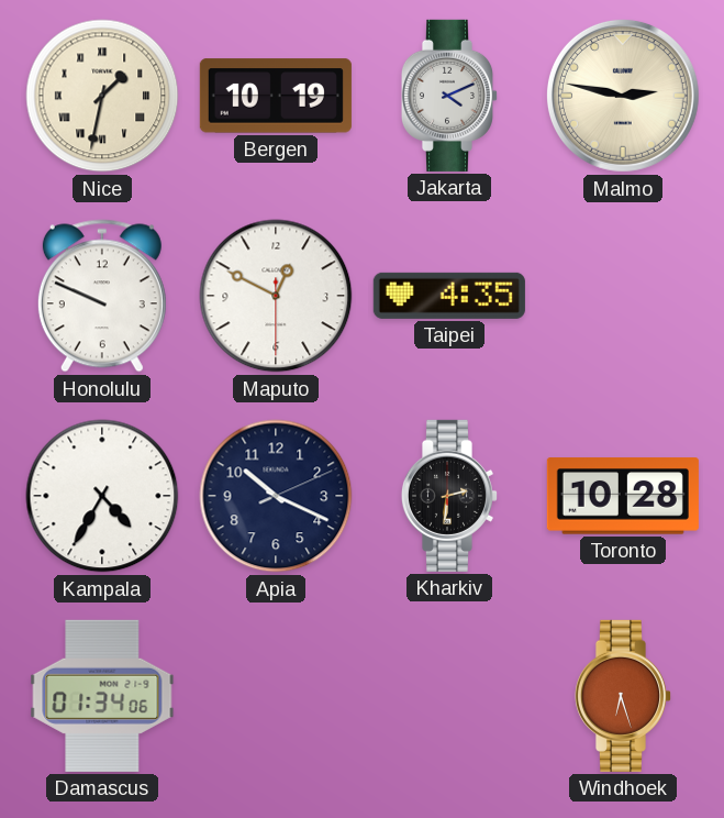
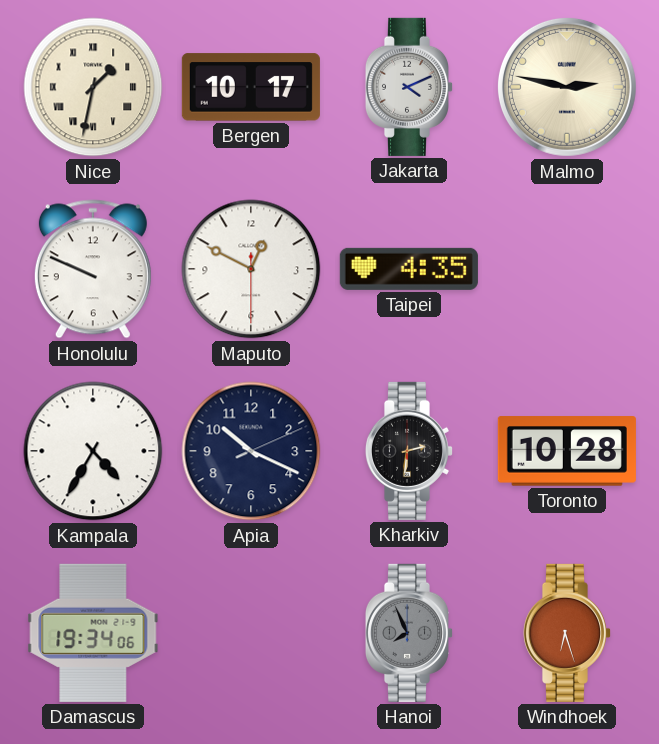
Bergen: 10:19 -> 10:17
Damascus: 01:34 -> 19:34
Hanoi: none -> 7:56
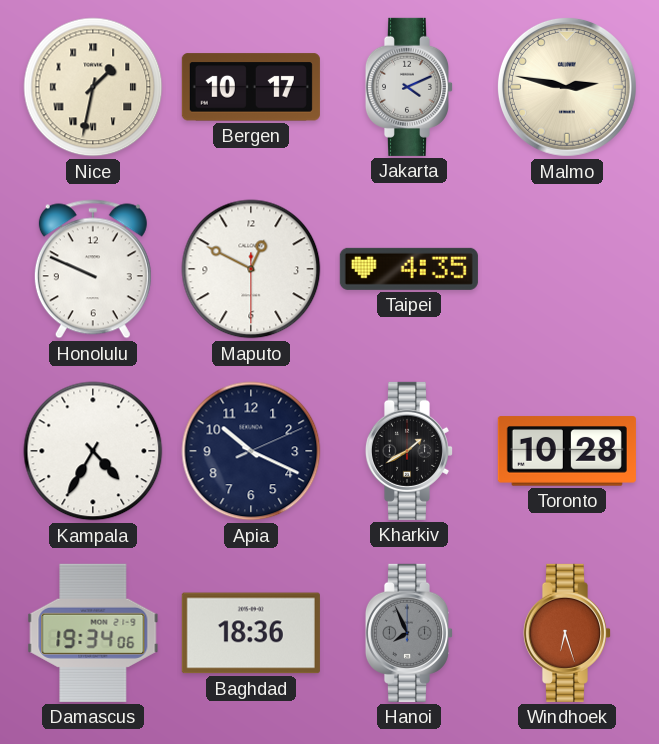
Kharkiv: 2:31 -> 1:40
Baghdad: none -> 18:36
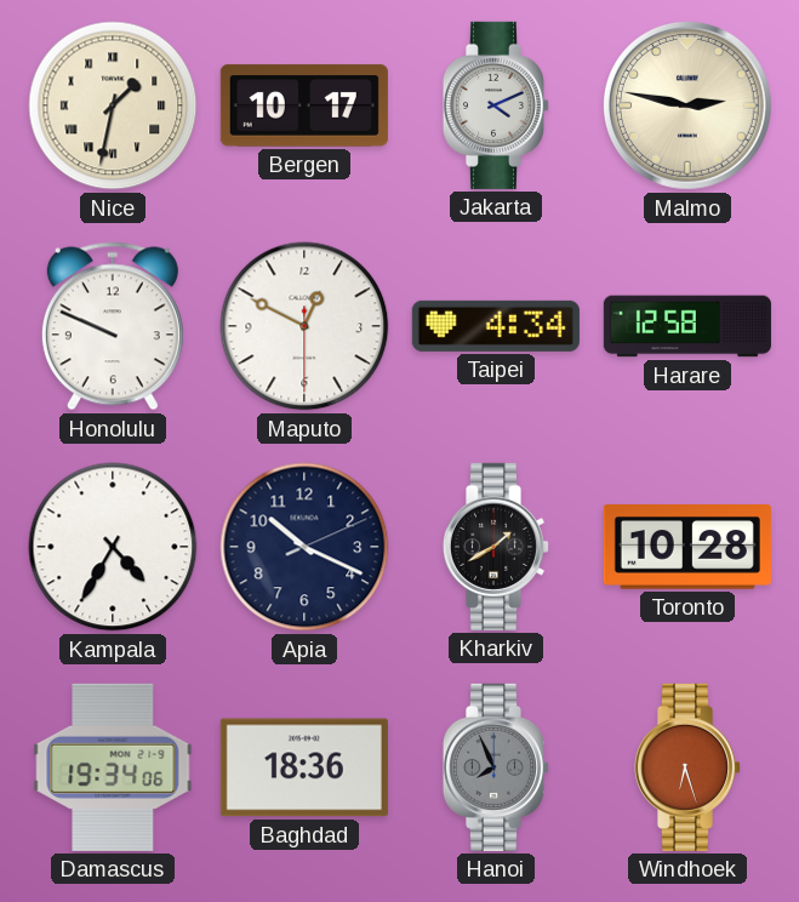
Taipei: 4:35 -> 4:34
Harare: none -> 12:58
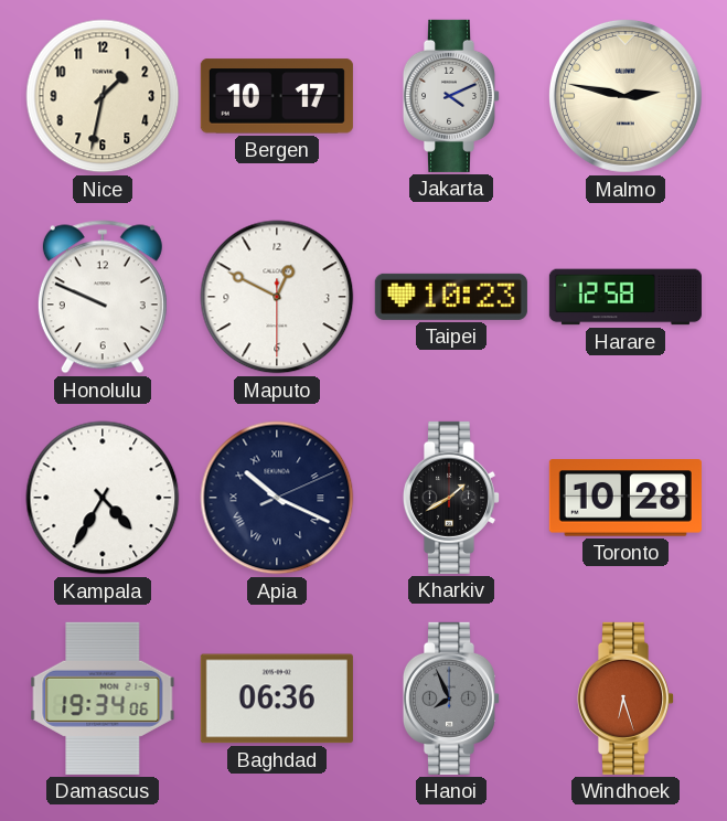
Nice numerals: Roman -> Arabic
Taipei: 4:34 -> 10:23
Apia numerals: Arabic -> Roman
Baghdad: 18:36 -> 06:36
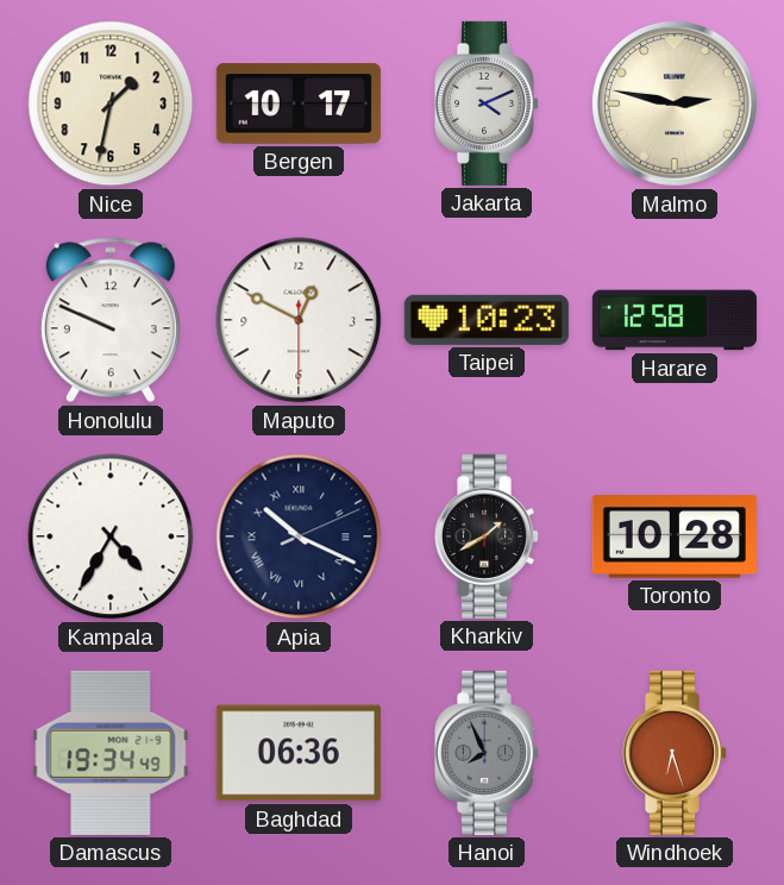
Damascus: 19:34:06 -> 19:34:49
